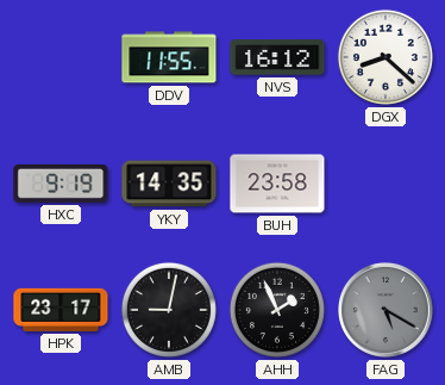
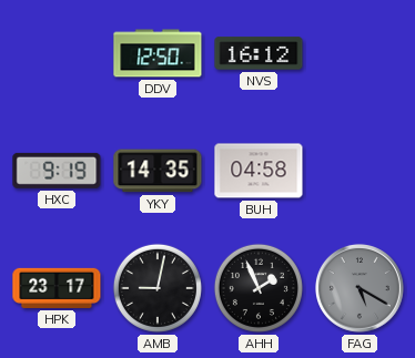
DDV: 11:55 -> 12:50
DGX: 8:22 -> none
BUH: 23:58 -> 04:58
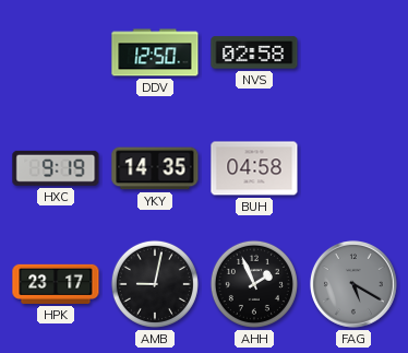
NVS: 16:12 -> 02:58
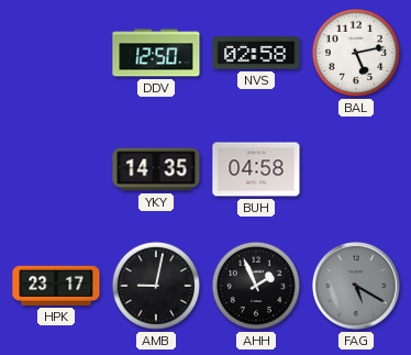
BAL: none -> 5:13
HXC: 9:19 -> none
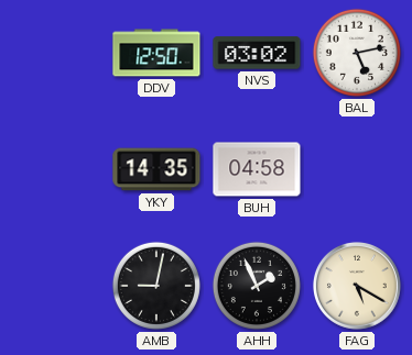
NVS: 02:58 -> 03:02
HPK: 23:17 -> none
FAG dial: grey -> cream
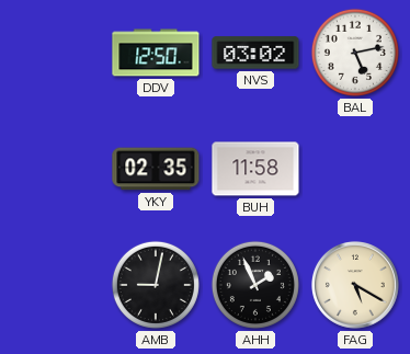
YKY: 14:35 -> 02:35
BUH: 04:58 -> 11:58
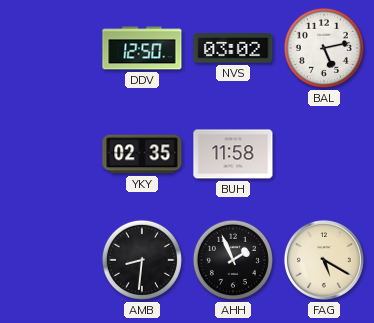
AMB: 9:02 -> 8:31
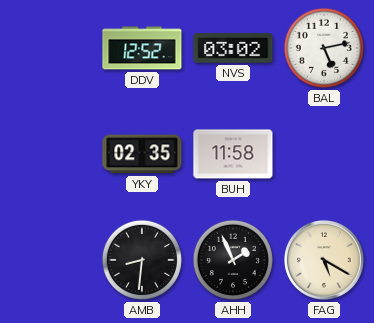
DDV: 12:50 -> 12:52
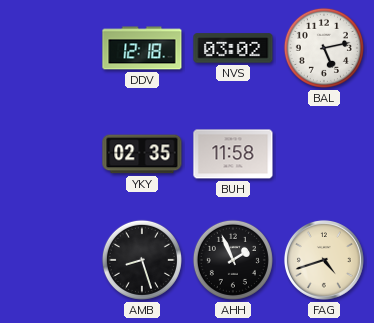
DDV: 12:52 -> 12:18
AMB: 8:31 -> 8:27
FAG: 5:20 -> 4:42
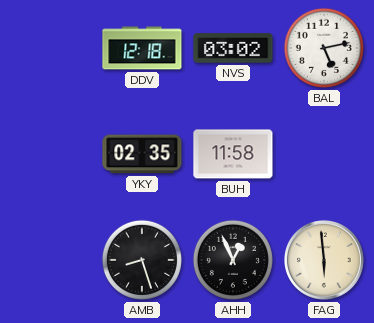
AHH: 1:56 -> 12:56
FAG: 4:42 -> 5:59
